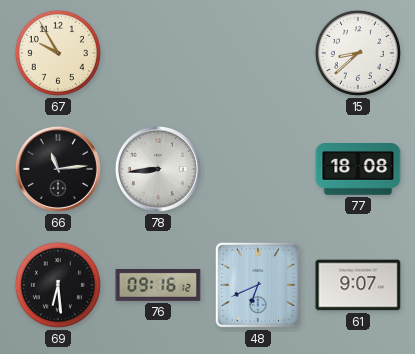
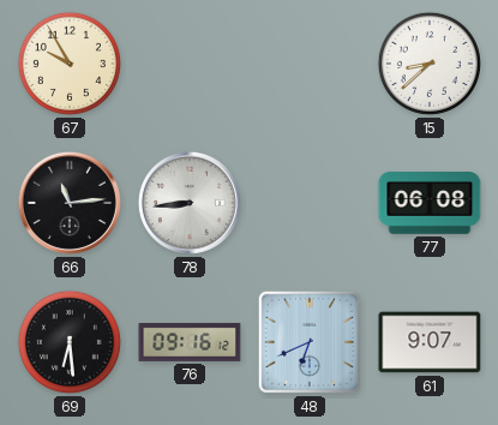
77: 18:08 -> 06:08
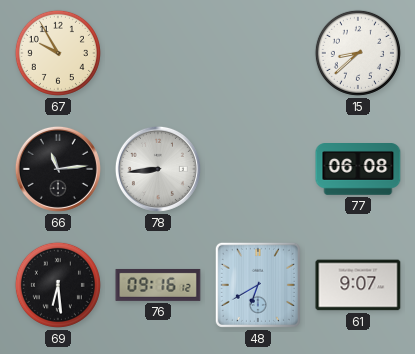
48: 6:41 -> 6:40
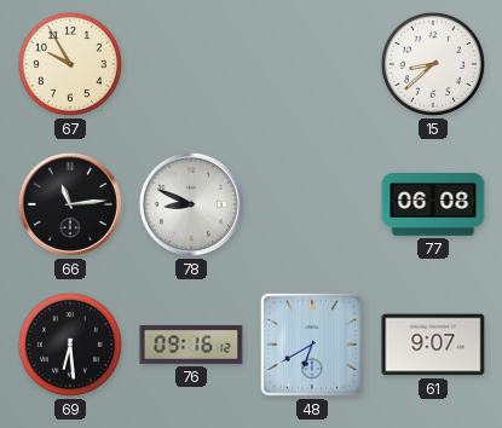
78: 8:44 -> 8:49
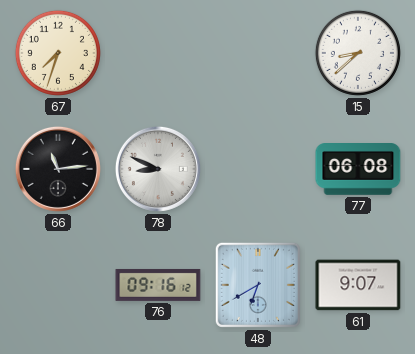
67: 9:55 -> 7:33
69: 6:29 -> none
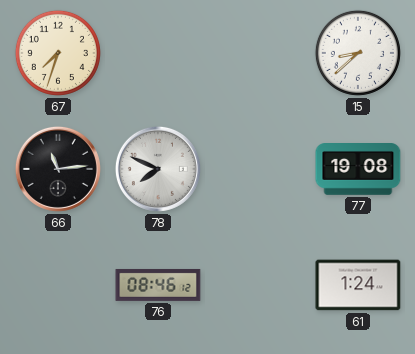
78: 8:49 -> 7:49
77: 06:08 -> 19:08
76: 09:16 -> 08:46
48: 6:40 -> none
61: 9:07 -> 1:24
